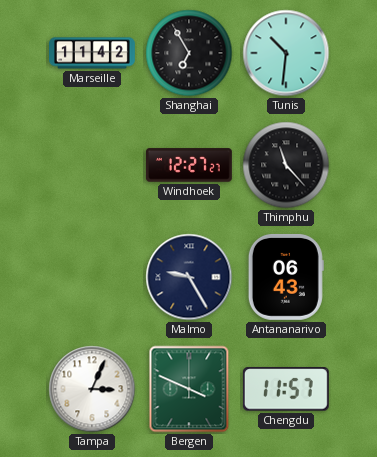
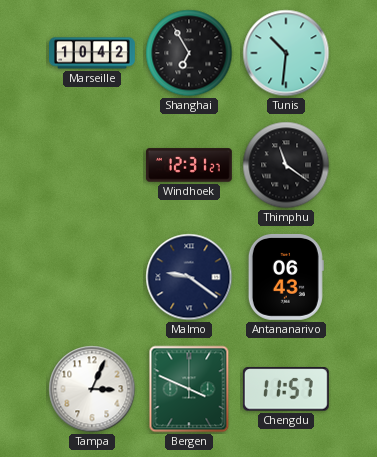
Marseille: 11:42 -> 10:42
Windhoek: 12:27 -> 12:31
Thimphu: 11:23 -> 11:21
Malmo: 9:25 -> 9:21
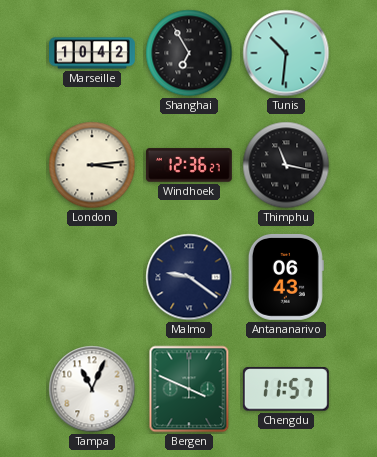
London: none -> 3:14
Windhoek: 12:31 -> 12:36
Thimphu: 11:21 -> 11:17
Tampa: 3:04 -> 11:04
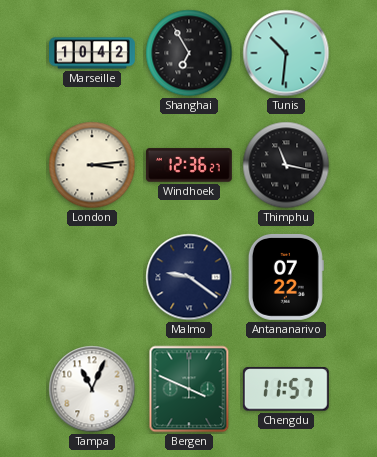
Antananarivo: 06:43 -> 07:22
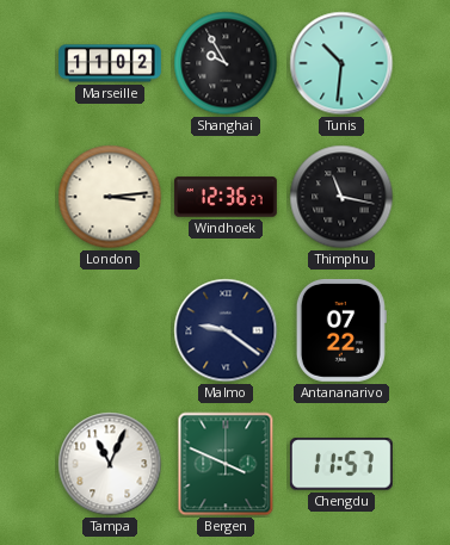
Marseille: 10:42 -> 11:02
Shanghai: 6:55 -> 9:55
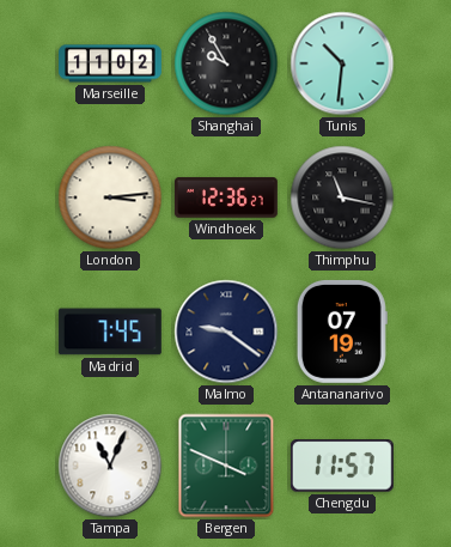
Madrid: none -> 7:45
Antananarivo: 07:22 -> 07:19
